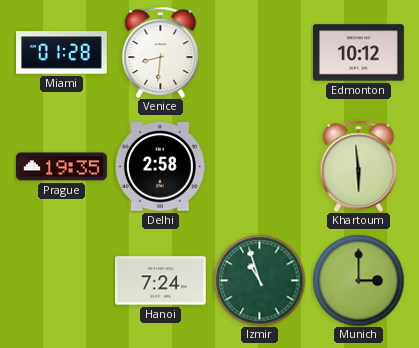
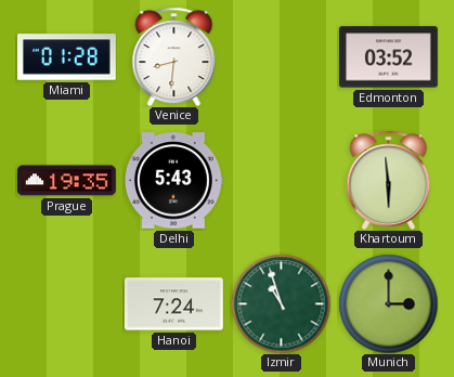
Edmonton: 10:12 -> 03:52
Delhi: 2:58 -> 5:43
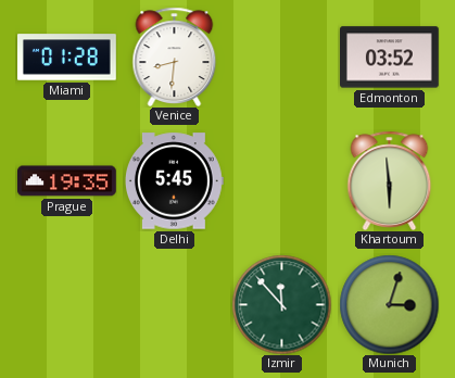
Delhi: 5:43 -> 5:45
Hanoi: 7:24 -> none
Izmir: 10:57 -> 11:53
Munich: 3:00 -> 3:03
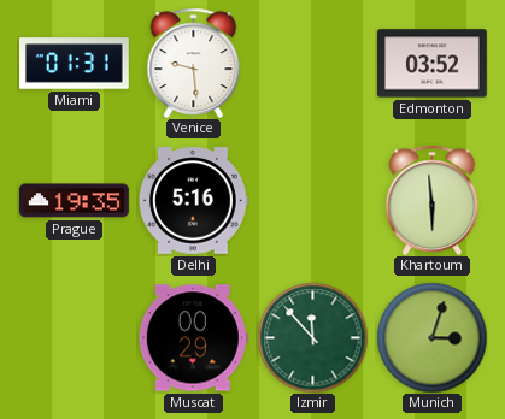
Miami: 01:28 -> 01:31
Venice: 8:31 -> 9:29
Delhi: 5:45 -> 5:16
Muscat: none -> 00:29
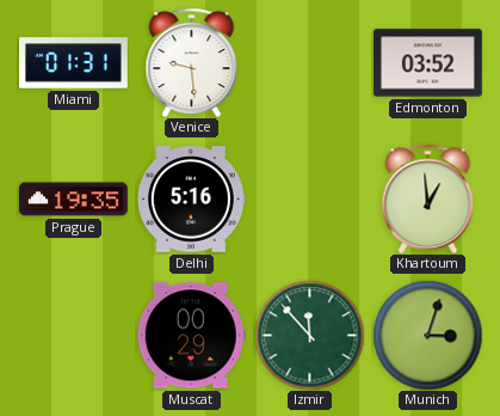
Khartoum: 5:59 -> 12:59
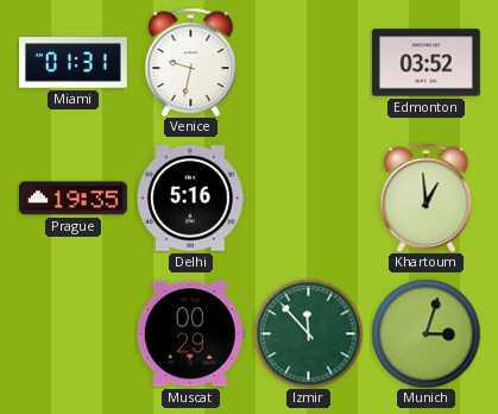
Venice: 9:29 -> 9:32
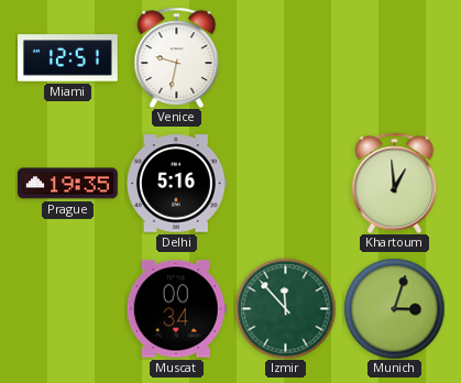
Miami: 01:31 -> 12:51
Edmonton: 03:52 -> none
Muscat: 00:29 -> 00:34
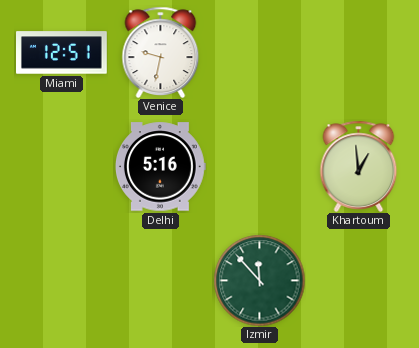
Prague: 19:35 -> none
Muscat: 00:34 -> none
Munich: 3:03 -> none
